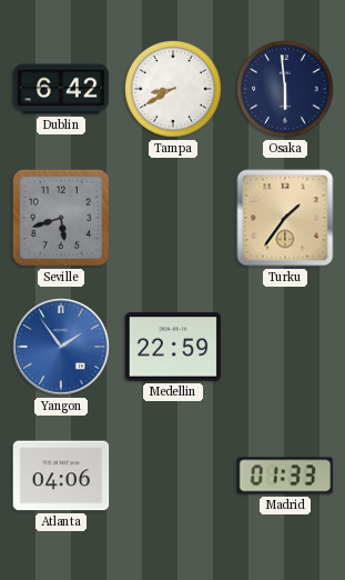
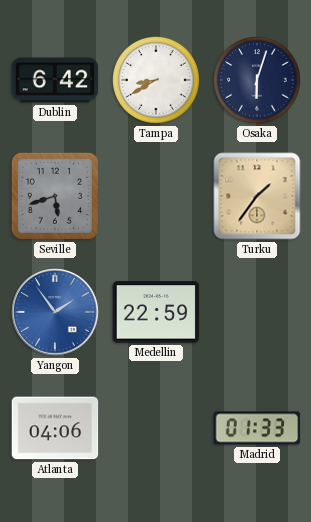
Osaka: 5:59 -> 6:03
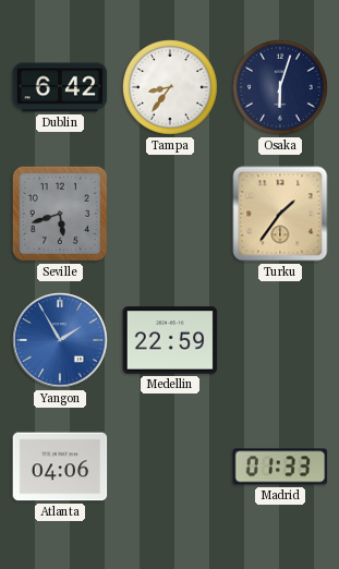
Tampa: 8:40 -> 8:36
Yangon: 1:54 -> 1:55
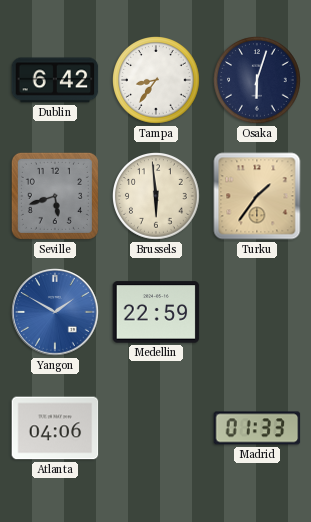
Brussels: none -> 5:59
Yangon: 1:55 -> 1:50
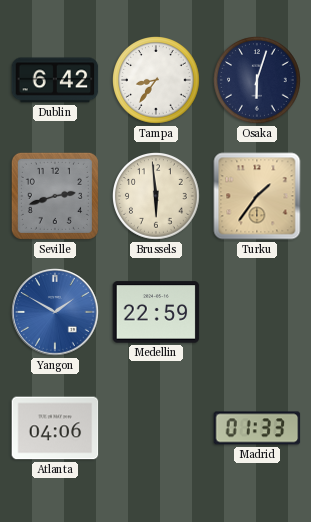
Seville: 5:42 -> 2:42
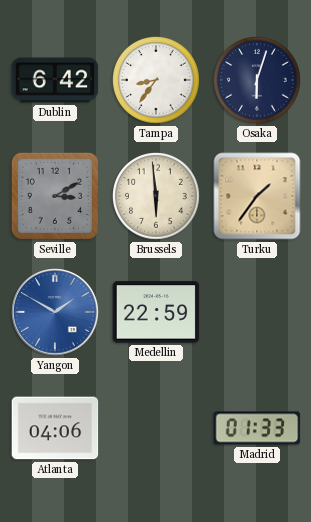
Seville: 2:42 -> 3:10
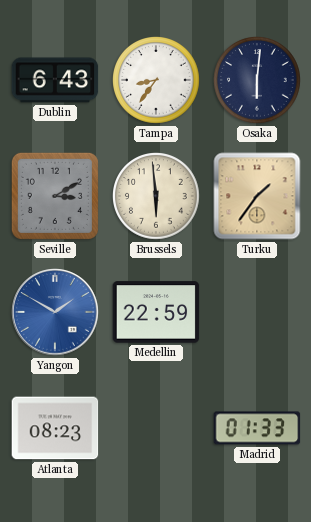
Dublin: 6:42 -> 6:43
Osaka: 6:03 -> 6:01
Atlanta: 04:06 -> 08:23
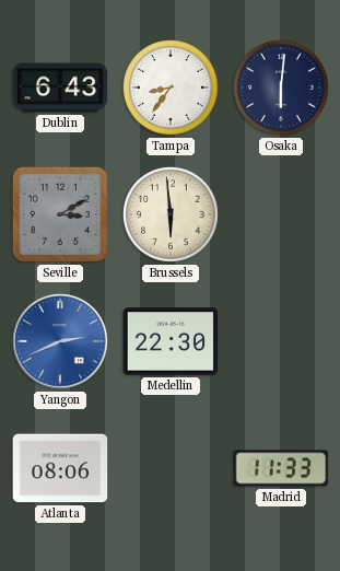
Turku: 1:36 -> none
Yangon: 1:50 -> 2:41
Medellin: 22:59 -> 22:30
Atlanta: 08:23 -> 08:06
Madrid: 01:33 -> 11:33
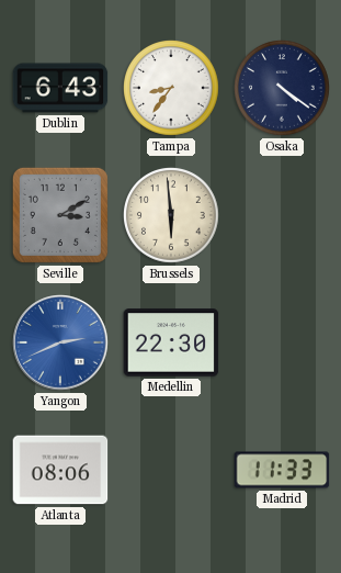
Osaka: 6:01 -> 4:21
